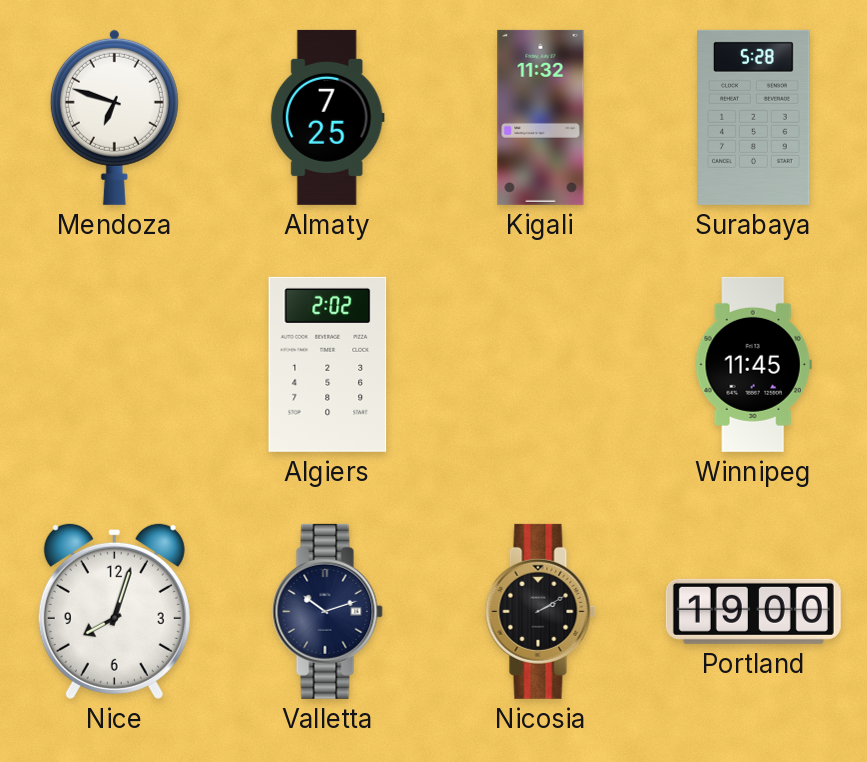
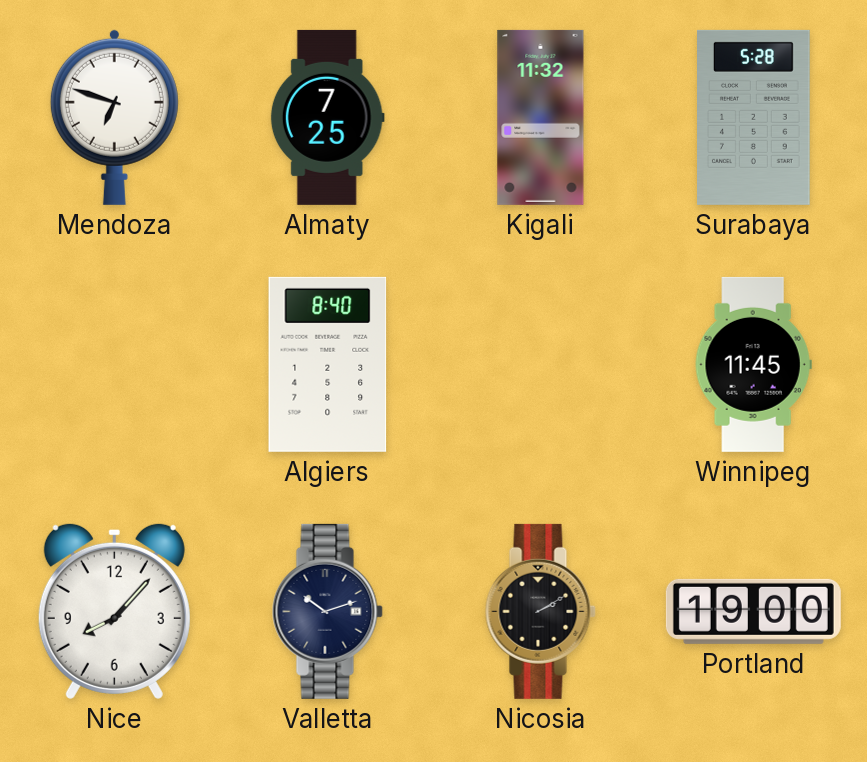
Algiers: 2:02 -> 8:40
Nice: 8:03 -> 8:07
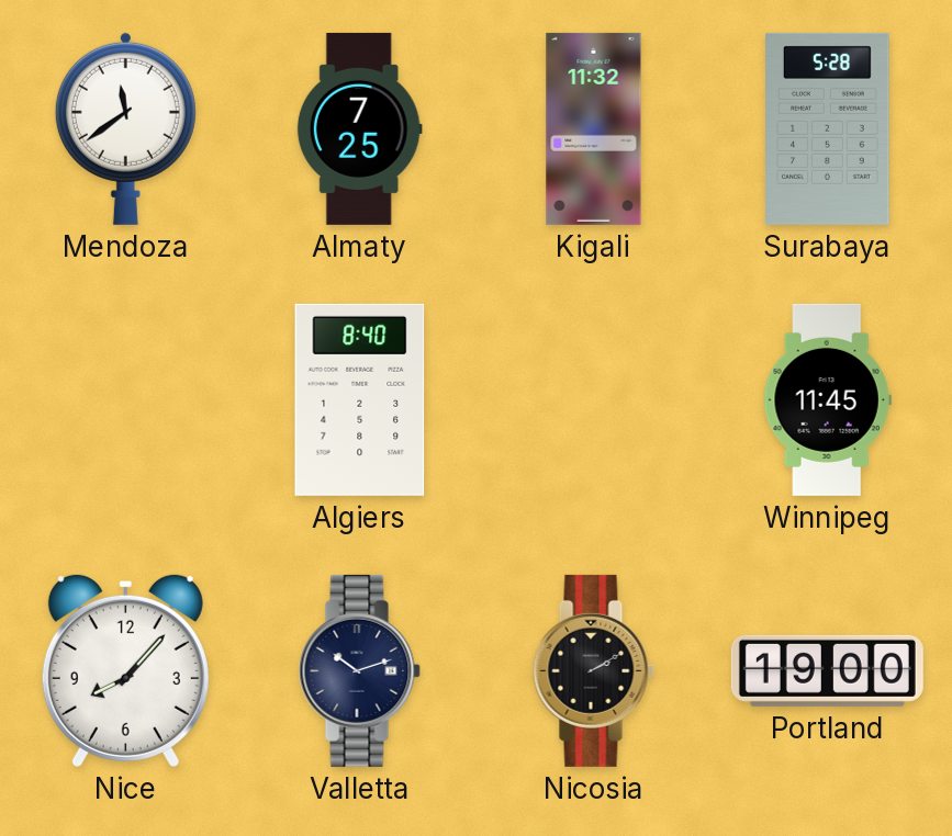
Mendoza: 6:48 -> 11:39
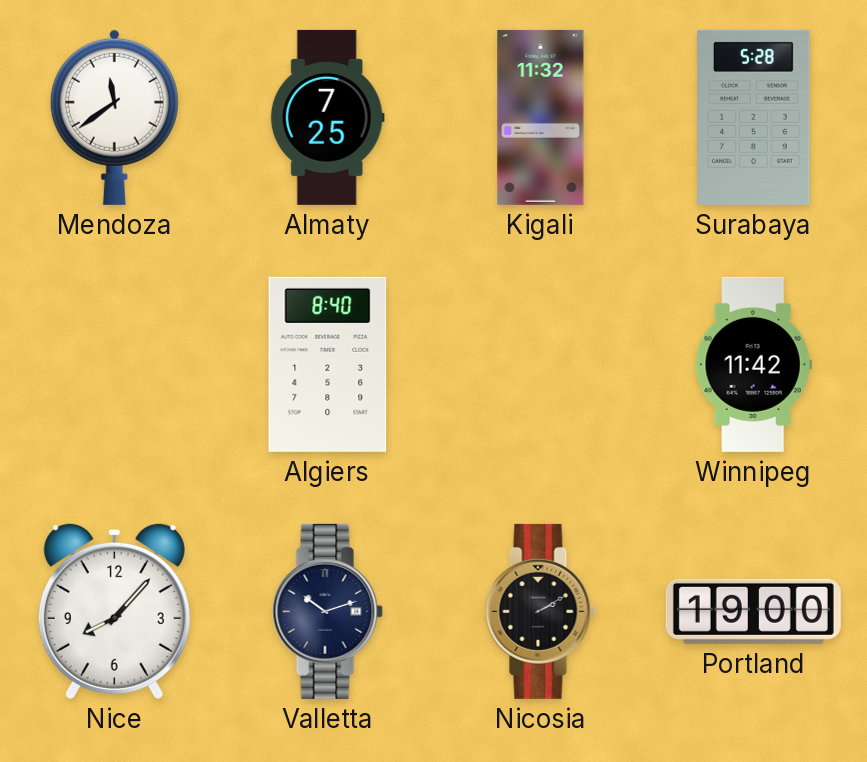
Winnipeg: 11:45 -> 11:42
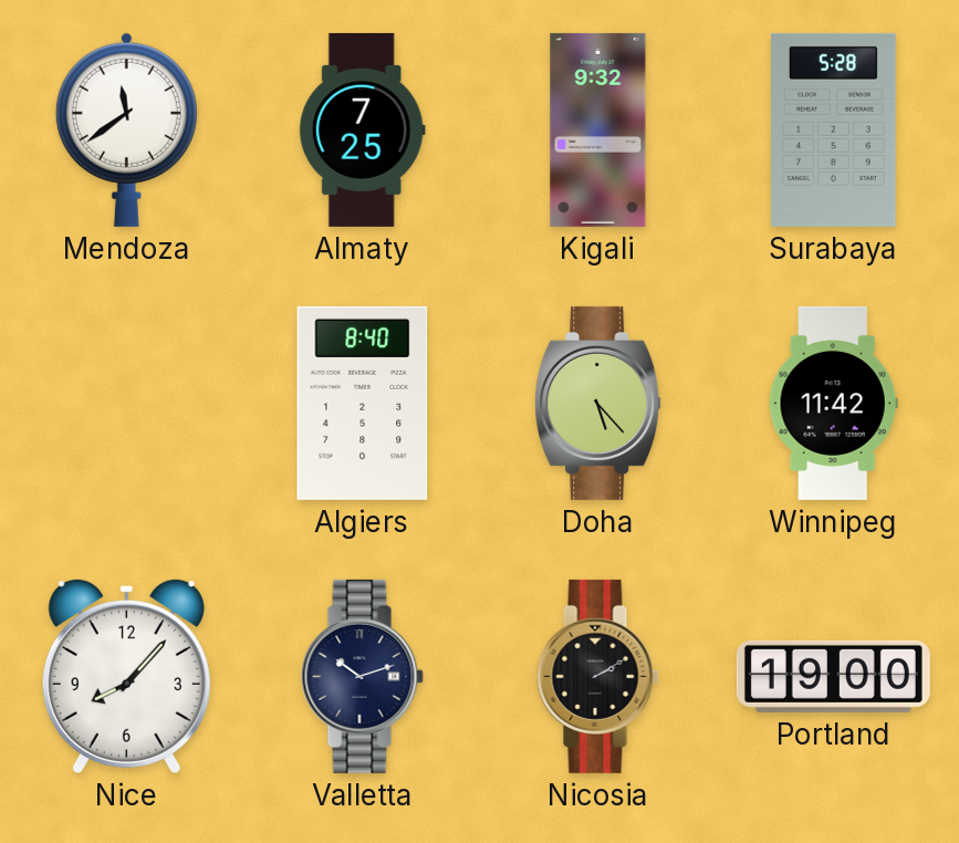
Kigali: 11:32 -> 9:32
Doha: none -> 5:23
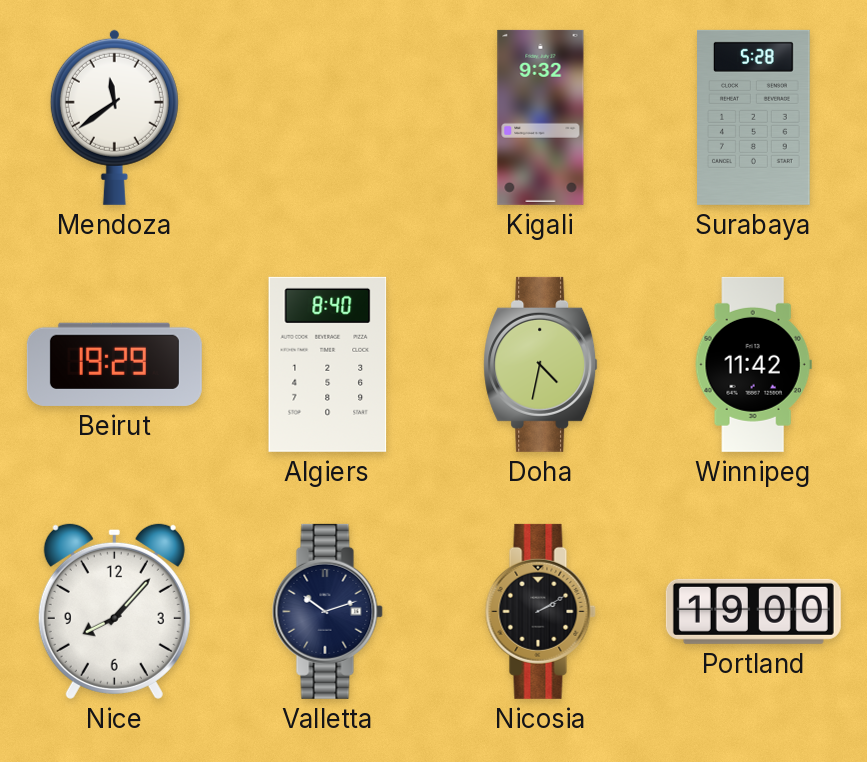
Almaty: 7:25 -> none
Beirut: none -> 19:29
Doha: 5:23 -> 4:32
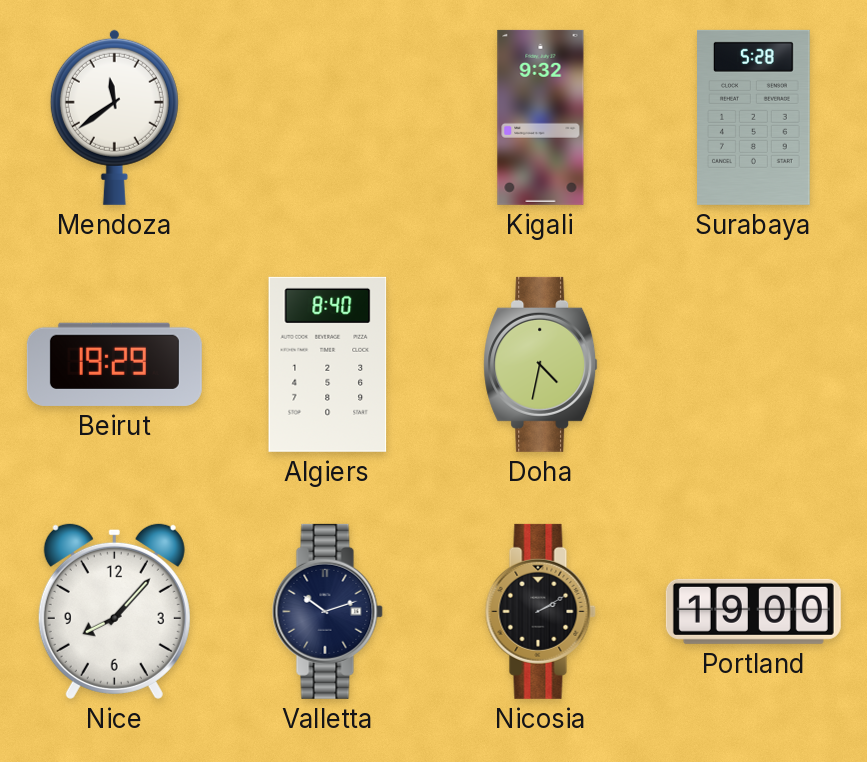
Winnipeg: 11:42 -> none
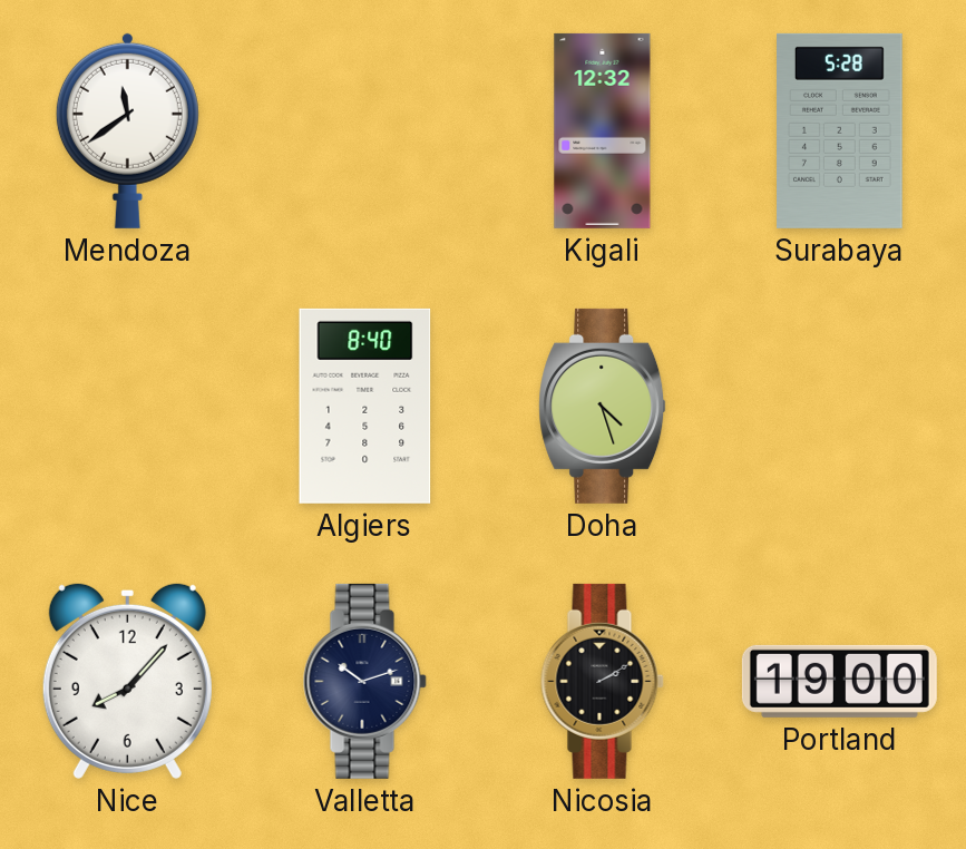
Kigali: 9:32 -> 12:32
Beirut: 19:29 -> none
Doha: 4:32 -> 4:27
